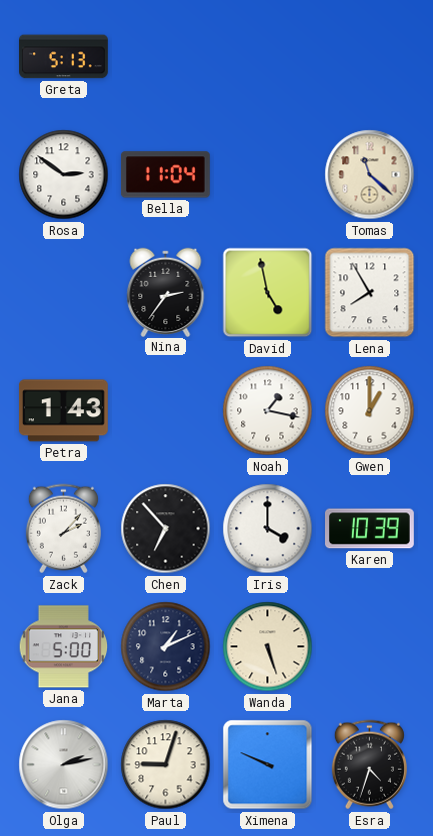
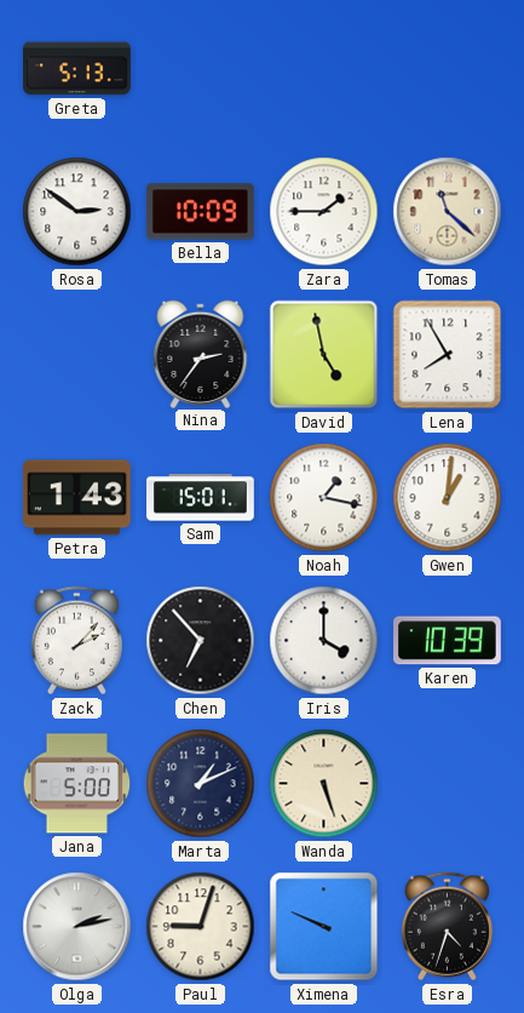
Bella: 11:04 -> 10:09
Zara: none -> 1:45
Sam: none -> 15:01
Gwen: 1:00 -> 1:01
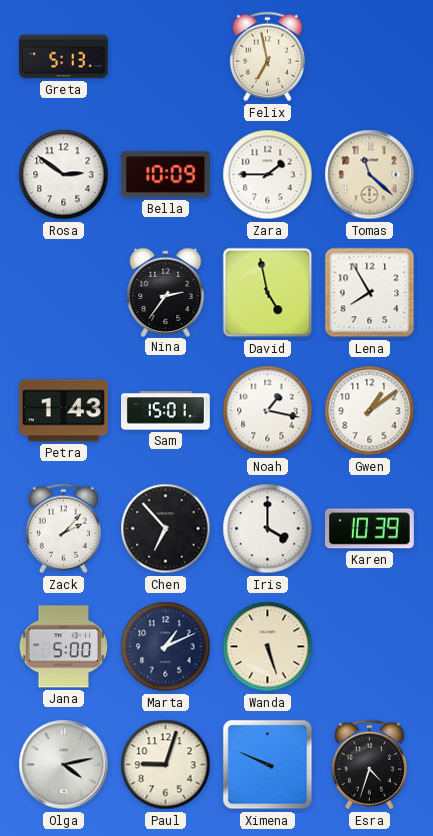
Felix: none -> 6:58
Gwen: 1:01 -> 1:09
Olga: 2:13 -> 4:13
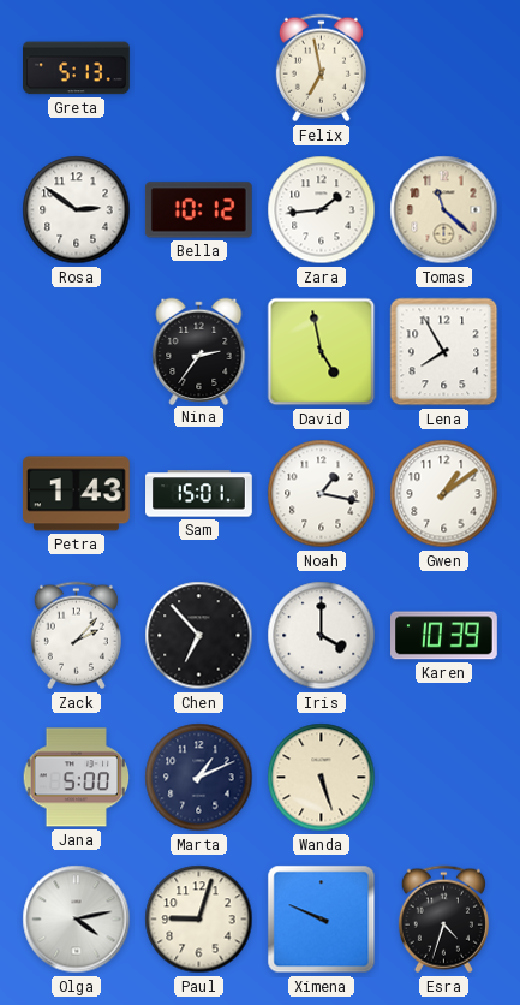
Bella: 10:09 -> 10:12
Zara: 1:45 -> 1:44
